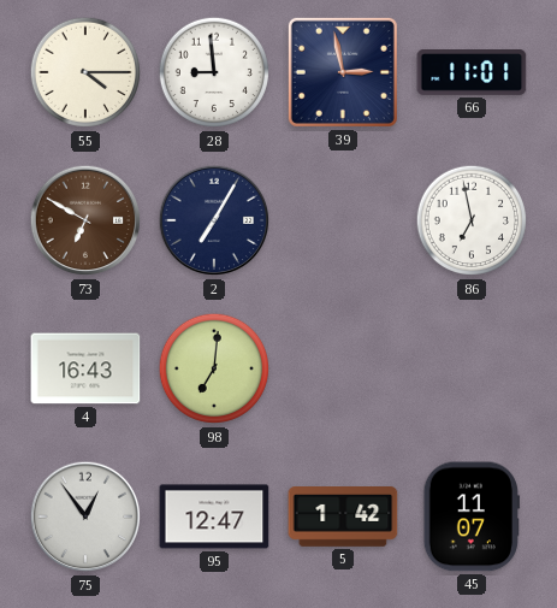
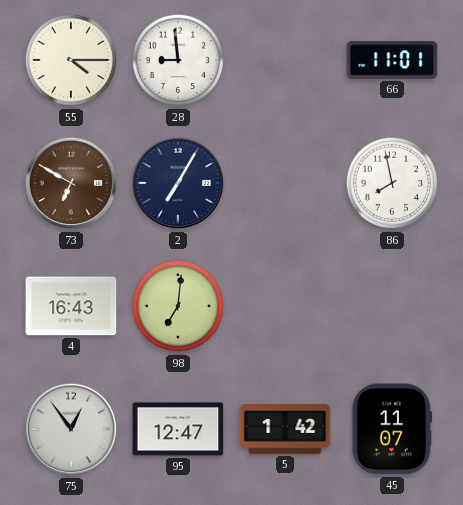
39: 2:58 -> none
86: 6:58 -> 7:58
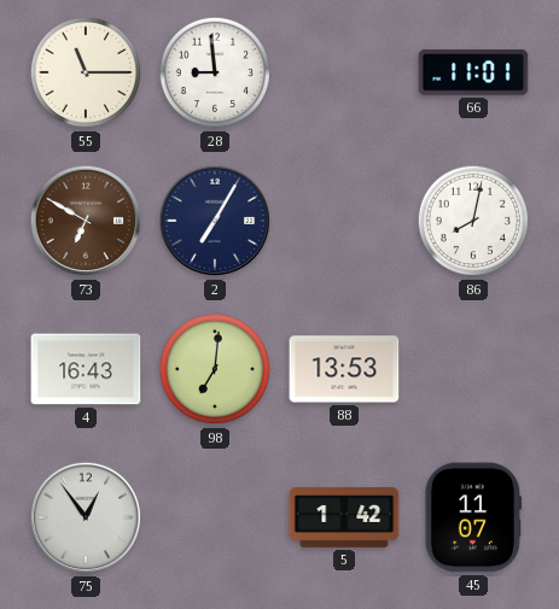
55: 4:15 -> 11:15
86: 7:58 -> 8:02
88: none -> 13:53
95: 12:47 -> none
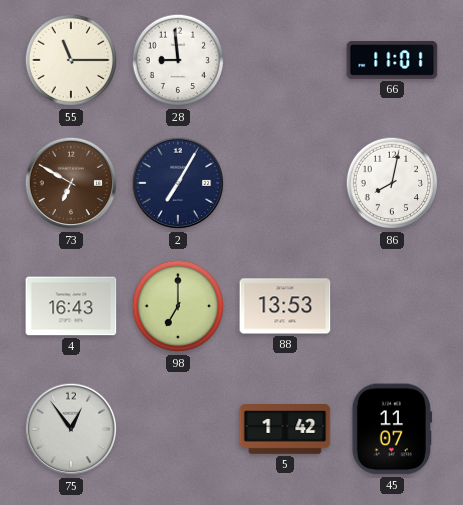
98: 7:01 -> 7:00
